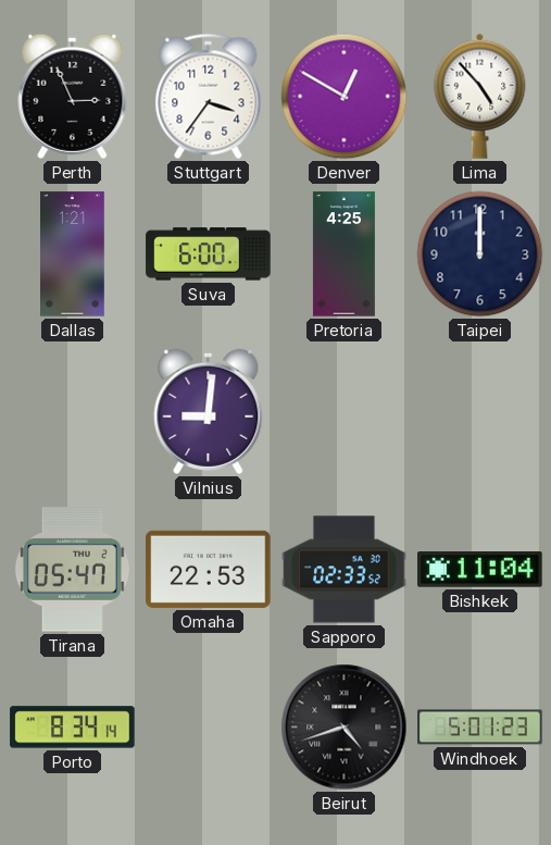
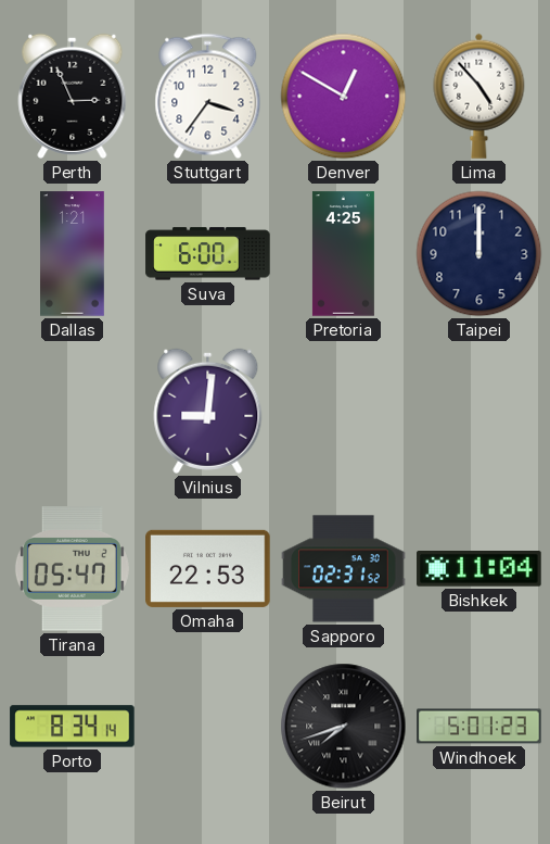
Sapporo: 02:33 -> 02:31
Beirut: 4:42 -> 7:42
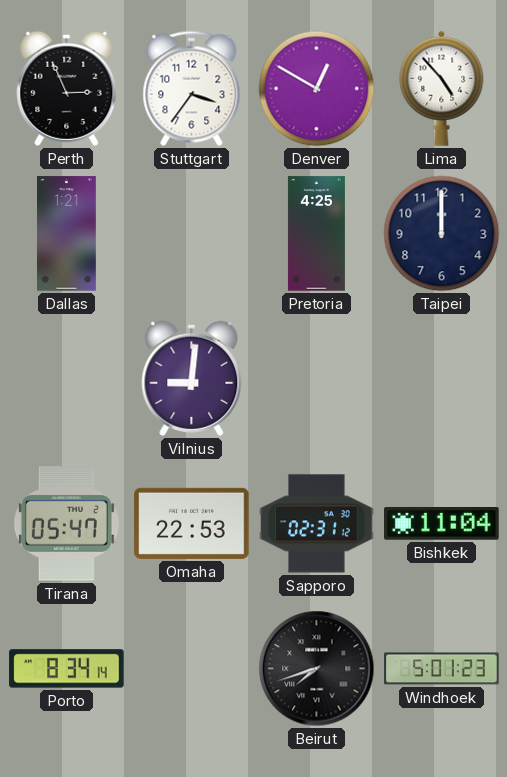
Suva: 6:00 -> none
Sapporo: 02:31:52 -> 02:31:12
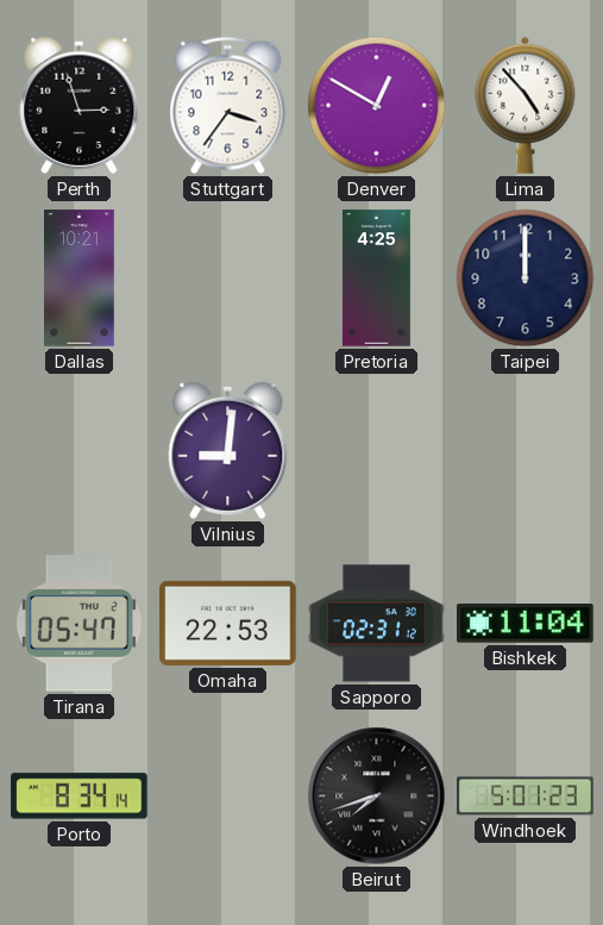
Perth: 2:56 -> 2:57
Dallas: 1:21 -> 10:21
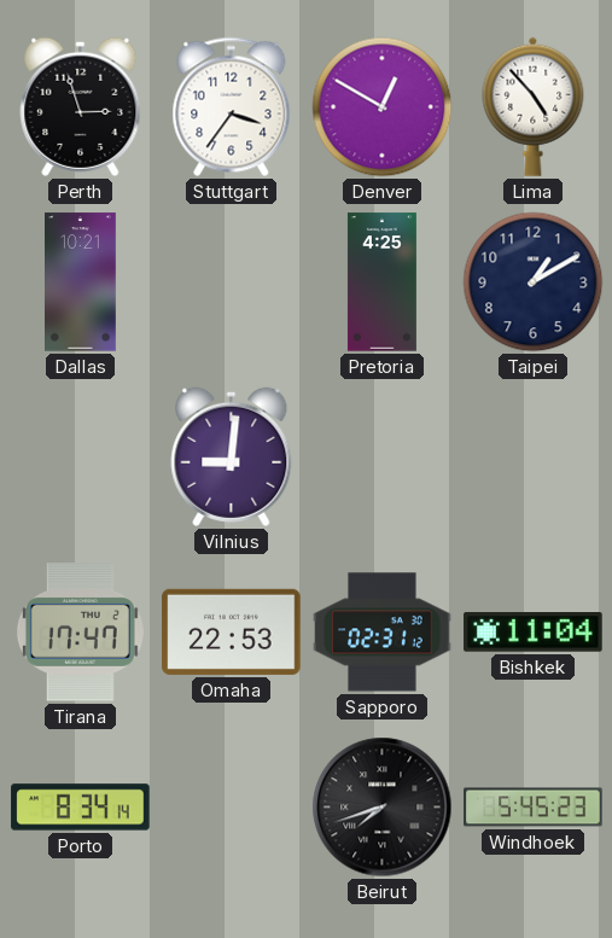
Taipei: 12:00 -> 1:10
Tirana: 05:47 -> 17:47
Windhoek: 5:01 -> 5:45
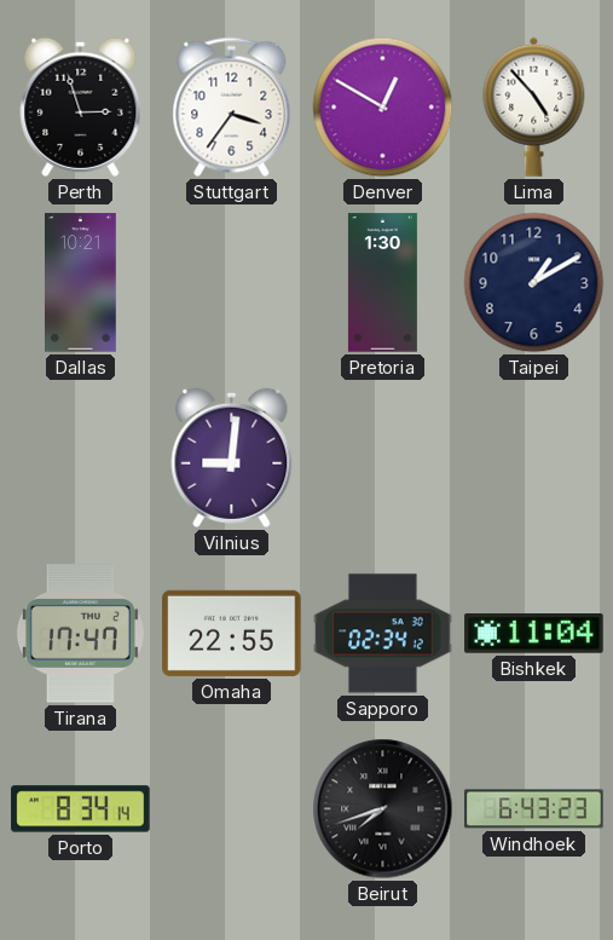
Pretoria: 4:25 -> 1:30
Omaha: 22:53 -> 22:55
Sapporo: 02:31 -> 02:34
Windhoek: 5:45 -> 6:43
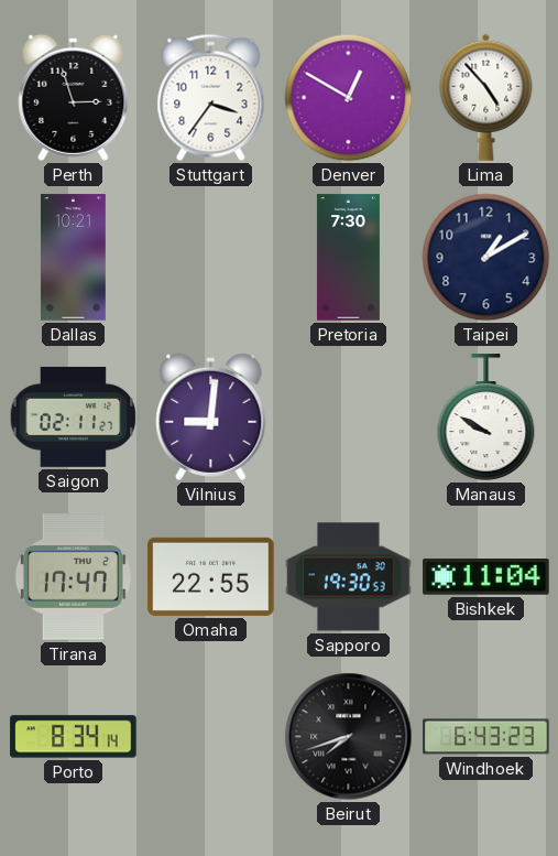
Pretoria: 1:30 -> 7:30
Saigon: none -> 02:11
Manaus: none -> 9:50
Sapporo: 02:34 -> 19:30
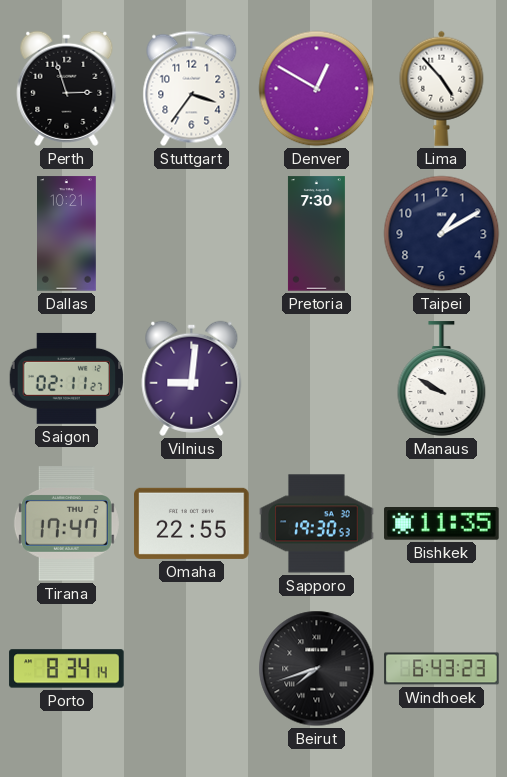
Bishkek: 11:04 -> 11:35
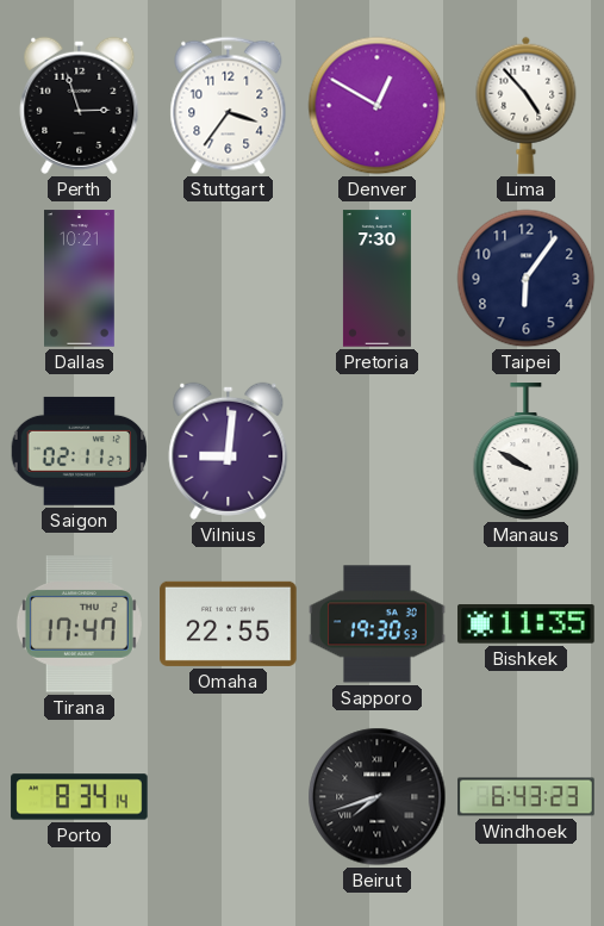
Taipei: 1:10 -> 6:06
